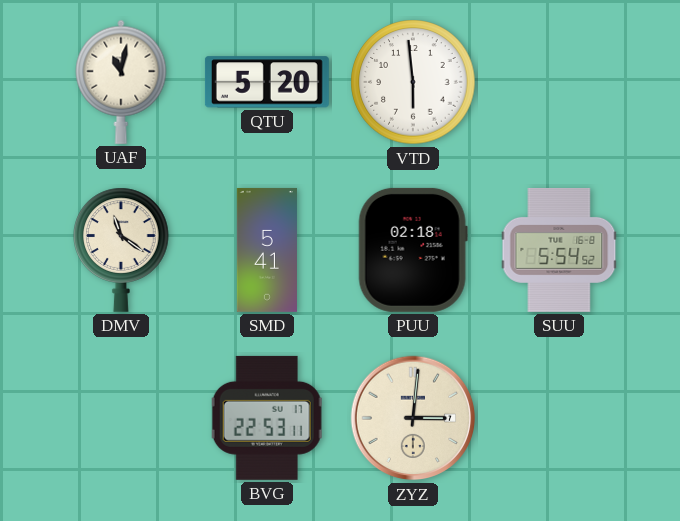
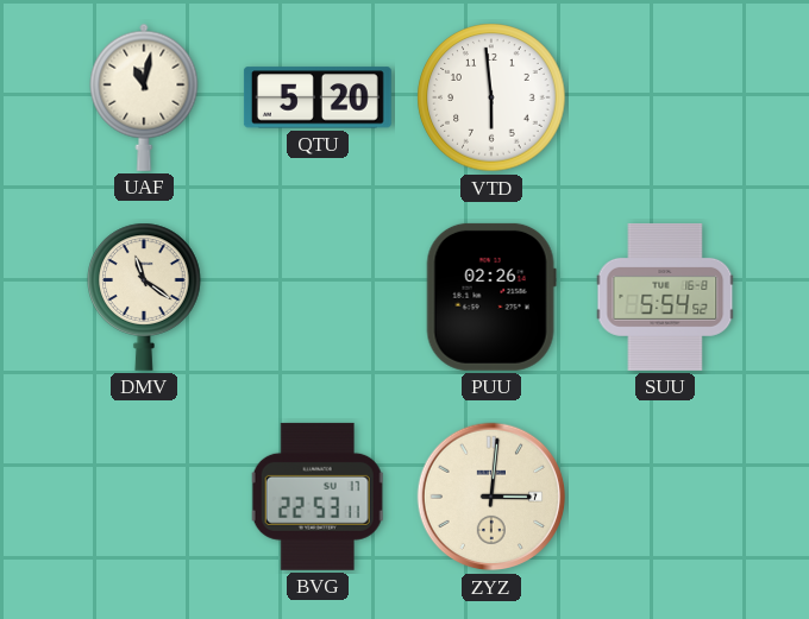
SMD: 5:41 -> none
PUU: 02:18 -> 02:26
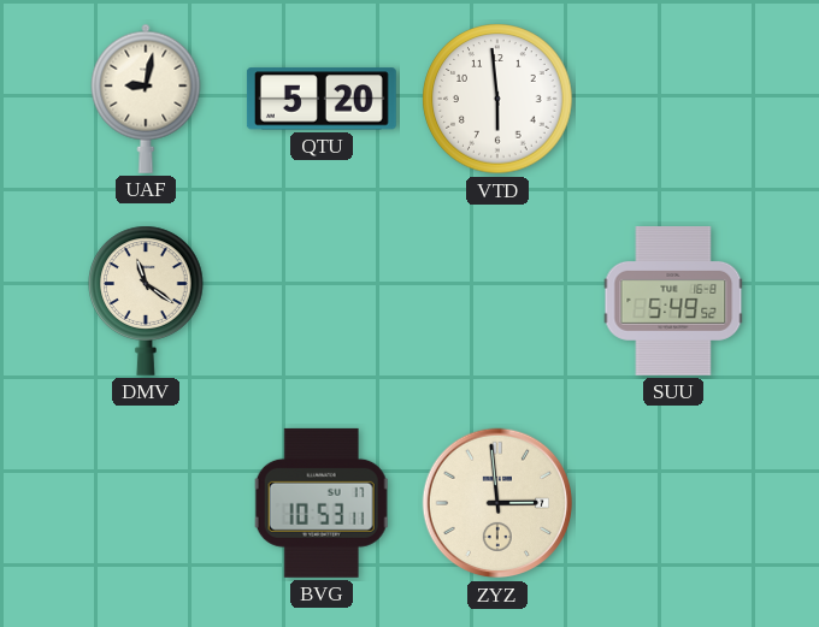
UAF: 11:02 -> 9:02
PUU: 02:26 -> none
SUU: 5:54 -> 5:49
BVG: 22:53 -> 10:53
ZYZ: 3:01 -> 2:59
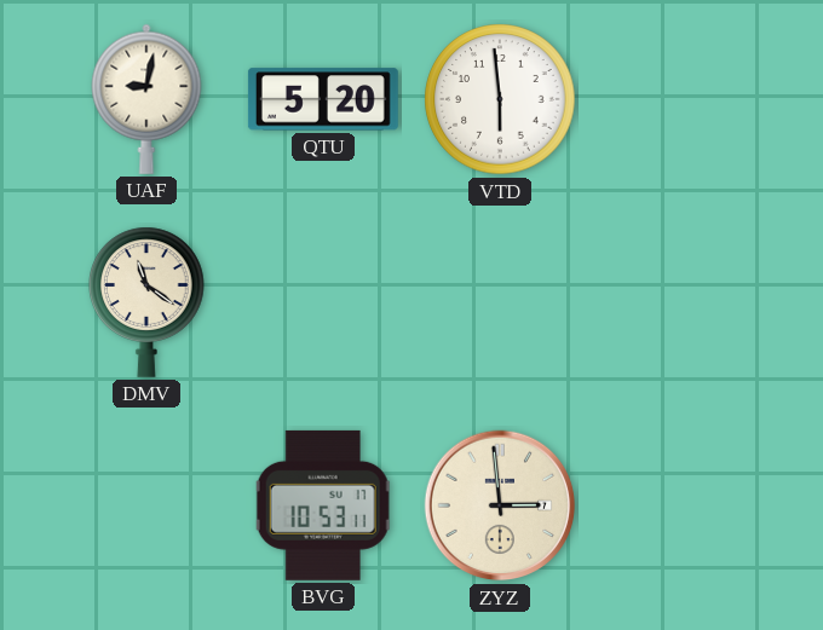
SUU: 5:49 -> none
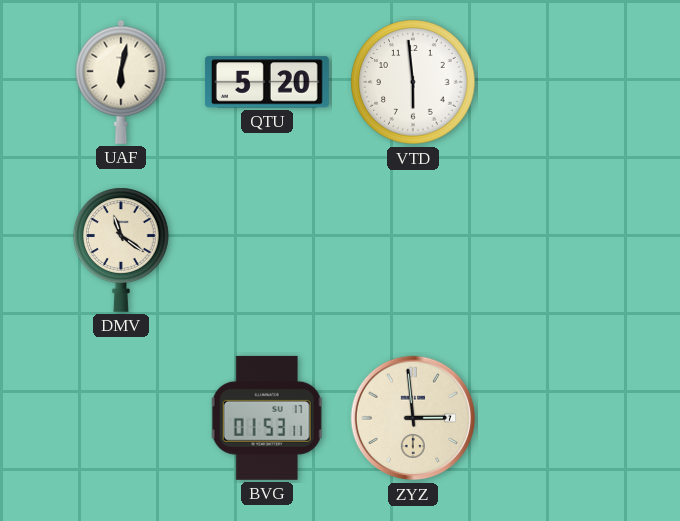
UAF: 9:02 -> 6:02
BVG: 10:53 -> 01:53
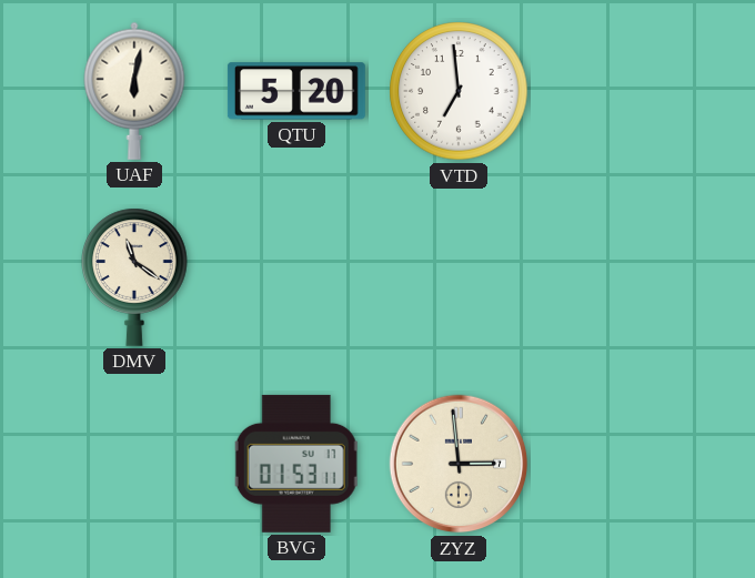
VTD: 5:59 -> 6:59
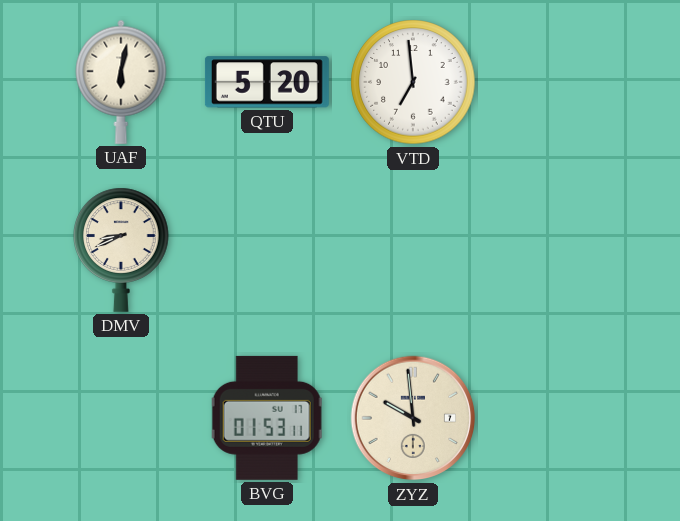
DMV: 11:21 -> 8:41
ZYZ: 2:59 -> 9:59
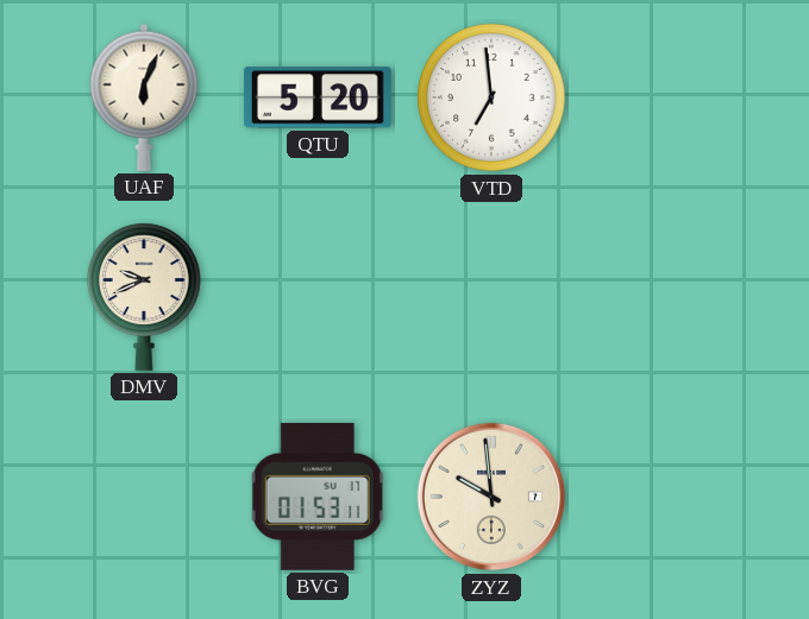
UAF: 6:02 -> 6:04
DMV: 8:41 -> 9:41
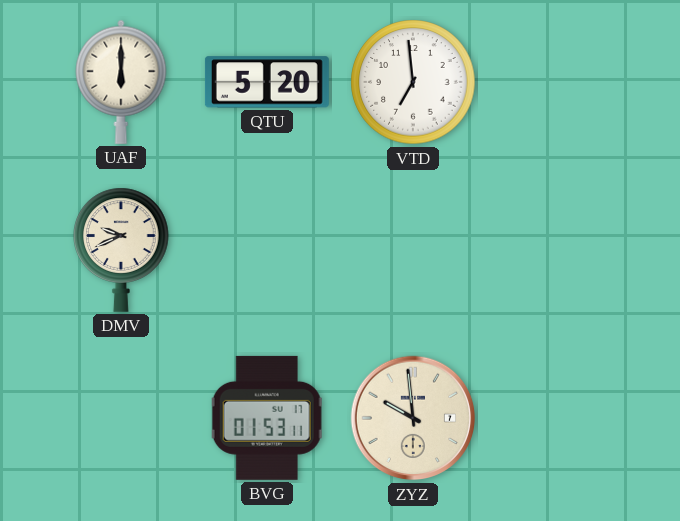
UAF: 6:04 -> 6:00
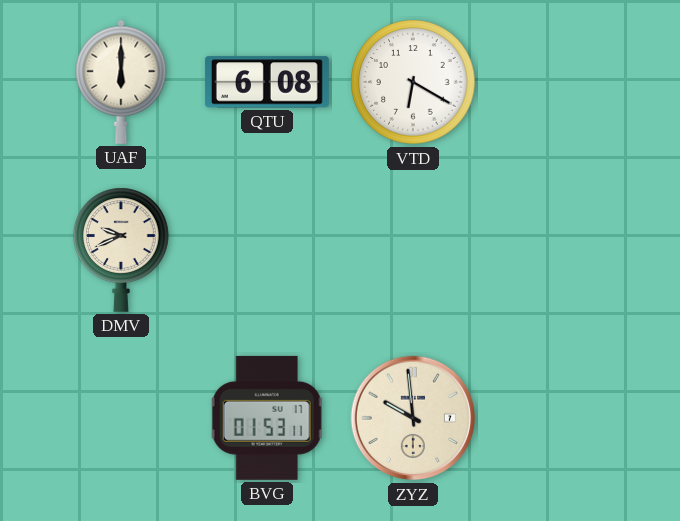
QTU: 5:20 -> 6:08
VTD: 6:59 -> 6:20
